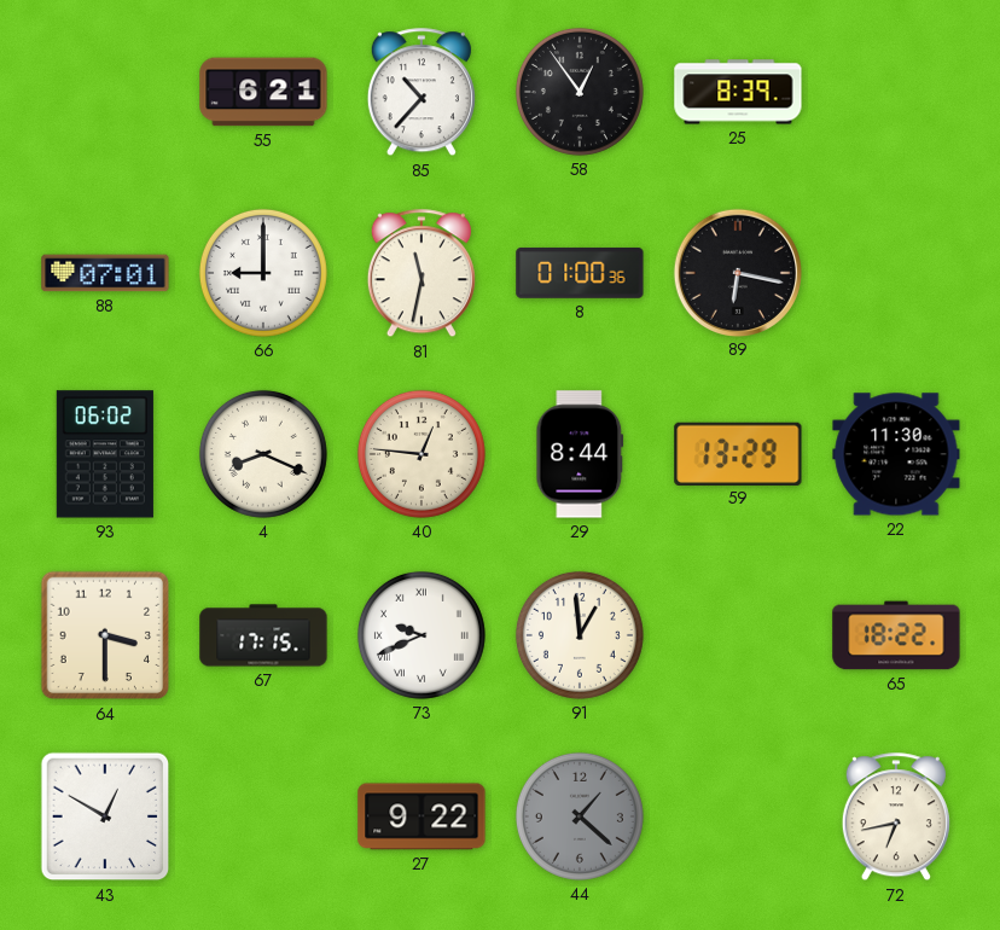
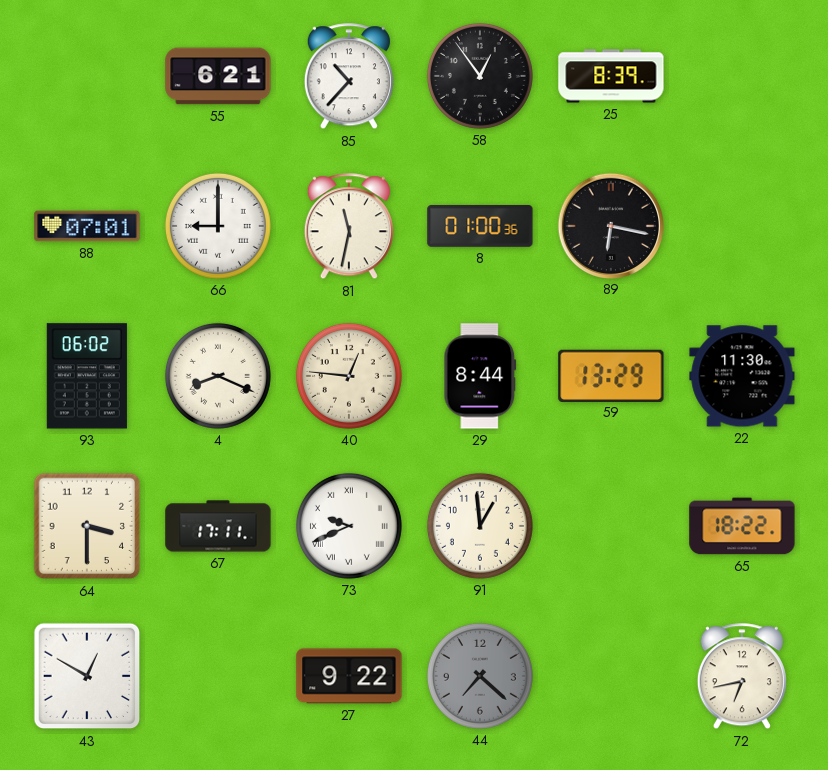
67: 17:15 -> 17:11
44: 1:22 -> 7:22
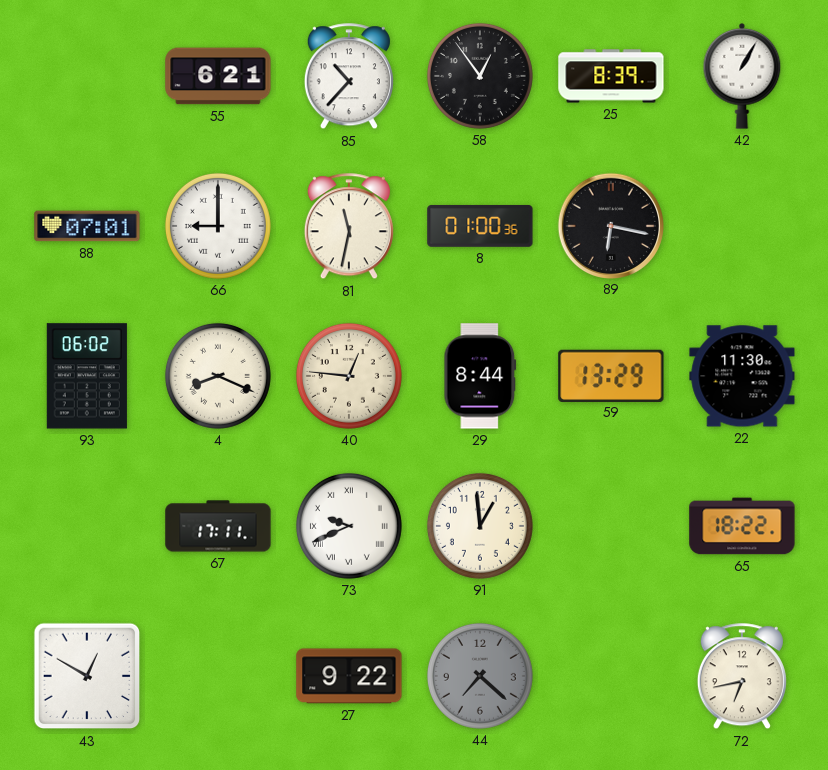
42: none -> 1:05
64: 3:30 -> none
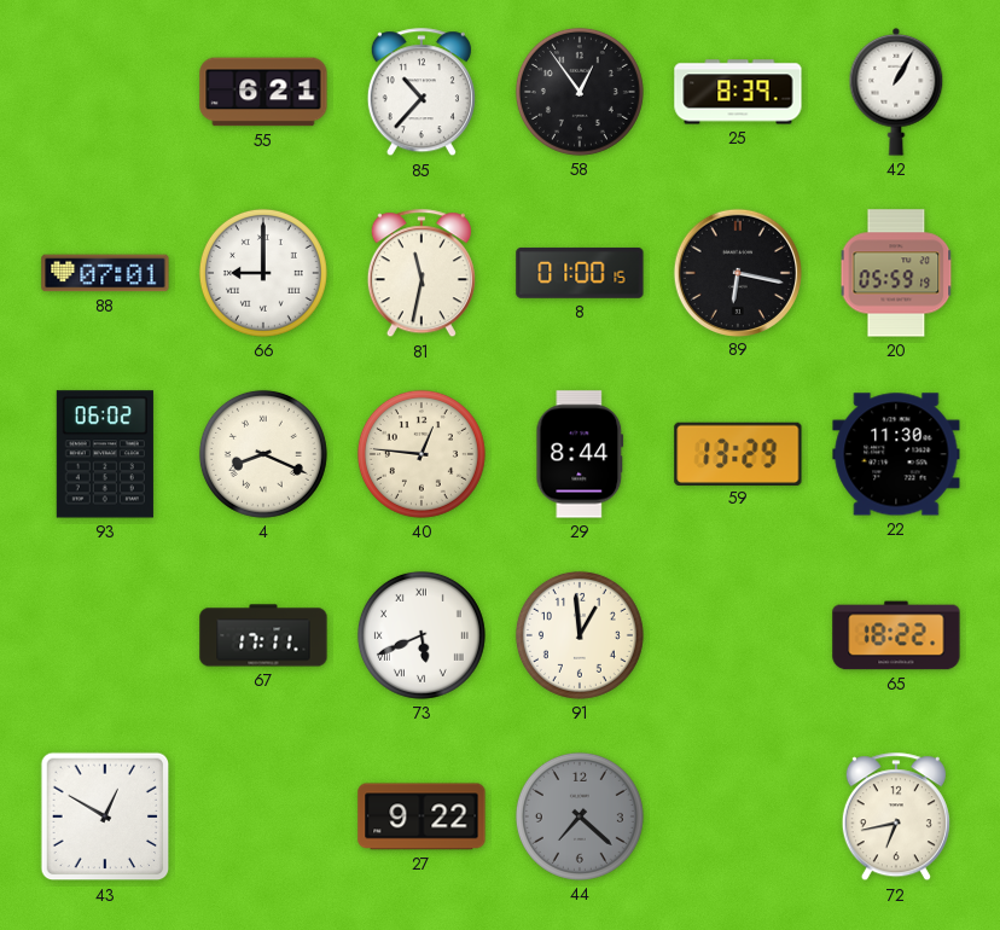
8: 01:00:36 -> 01:00:15
20: none -> 05:59
73: 9:41 -> 5:41
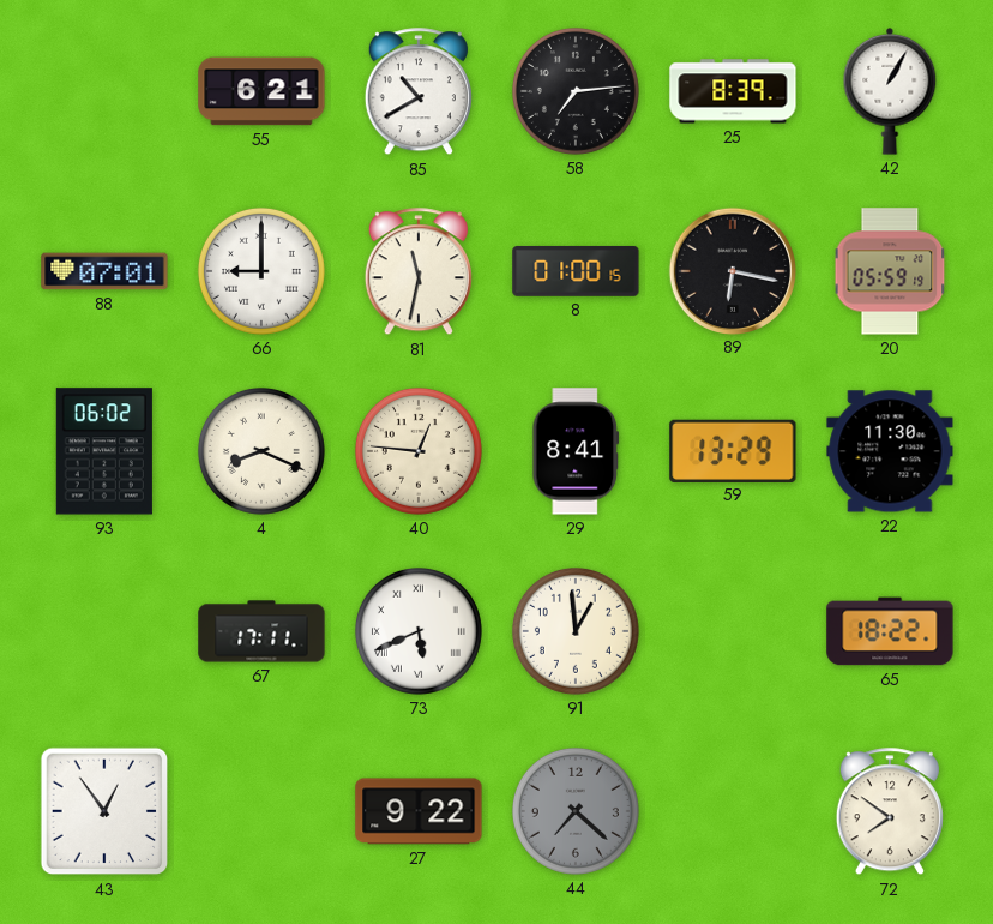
85: 10:37 -> 10:40
58: 12:54 -> 7:14
29: 8:44 -> 8:41
43: 12:50 -> 12:54
72: 6:43 -> 7:51
